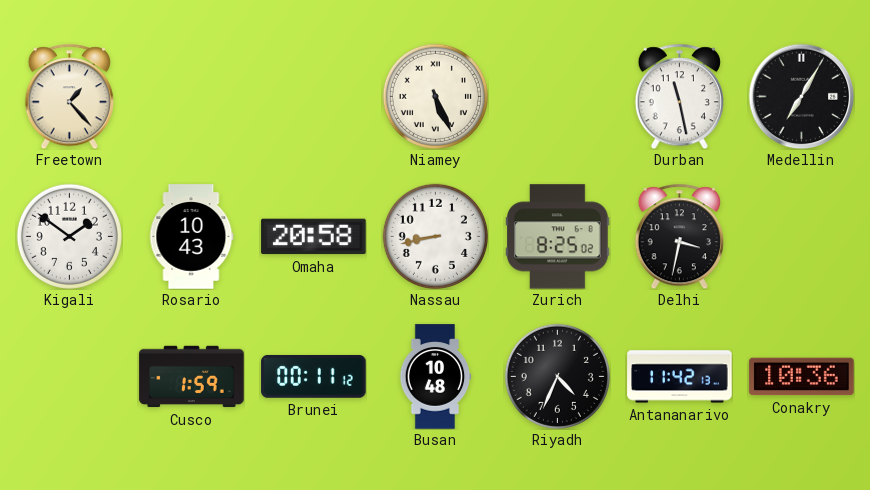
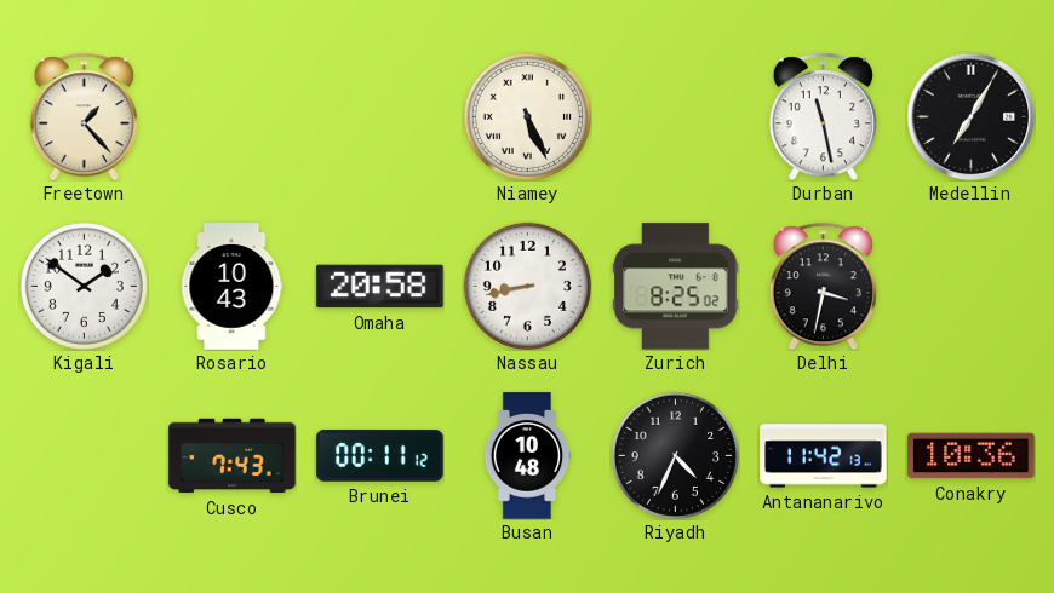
Cusco: 1:59 -> 7:43
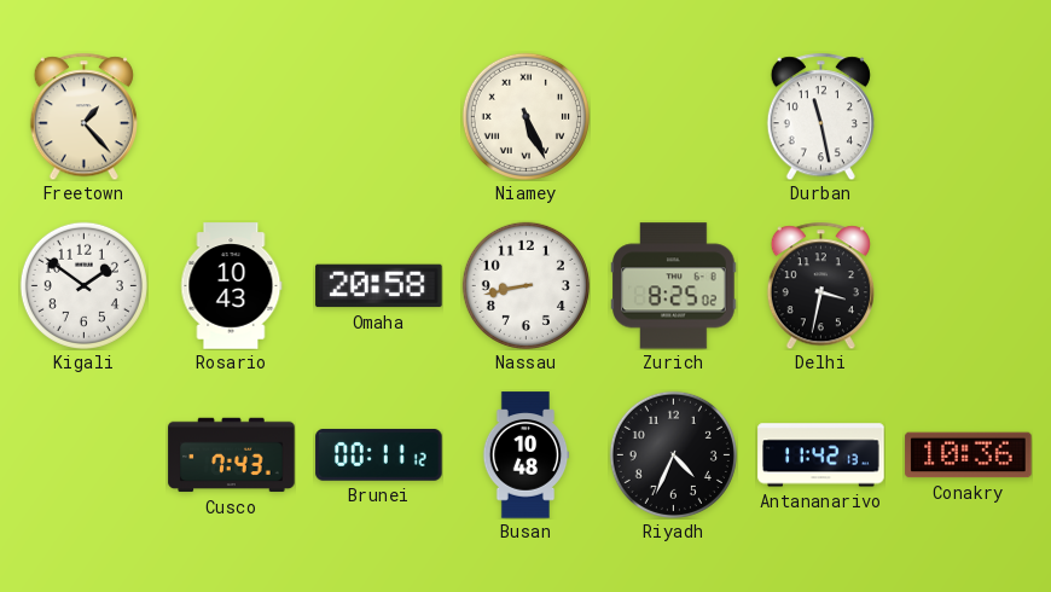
Medellin: 7:05 -> none
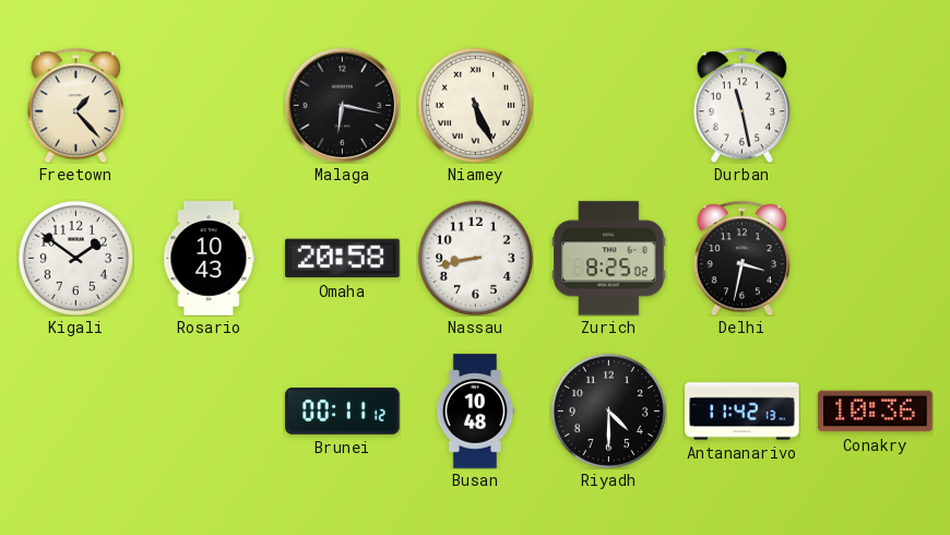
Malaga: none -> 6:17
Cusco: 7:43 -> none
Riyadh: 4:34 -> 4:30
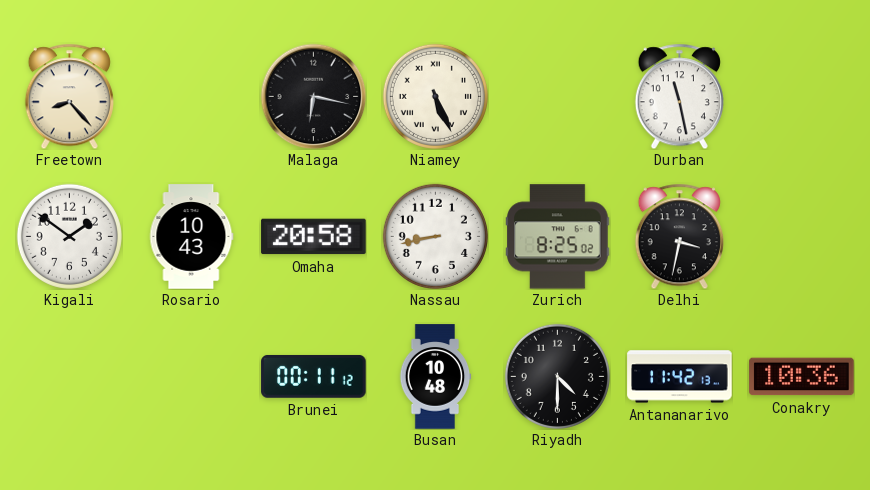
Freetown: 1:23 -> 8:23
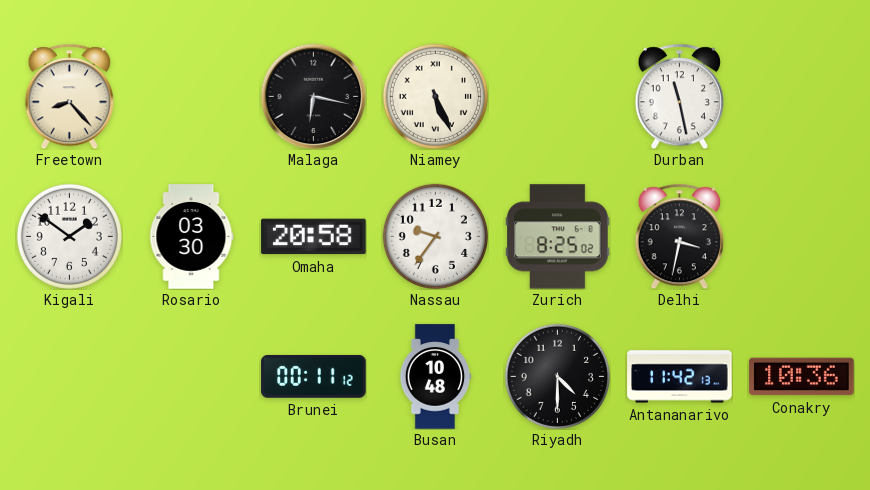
Rosario: 10:43 -> 03:30
Nassau: 8:43 -> 9:36
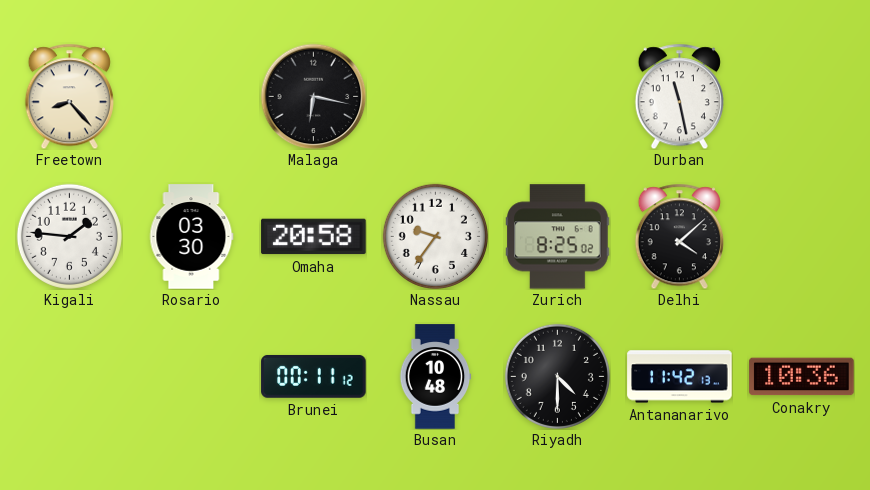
Niamey: 5:26 -> none
Kigali: 1:51 -> 1:46
Delhi: 3:32 -> 4:08
